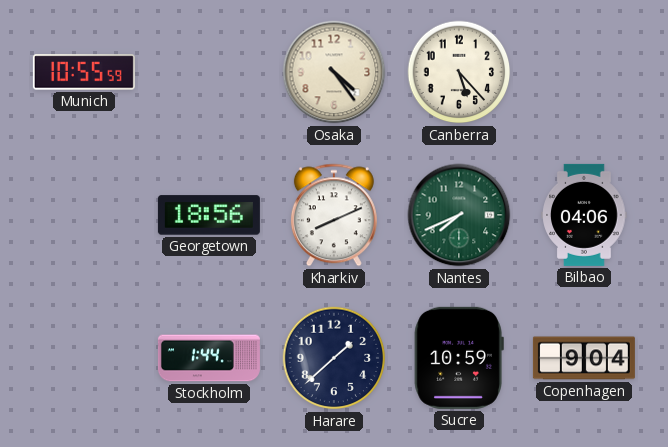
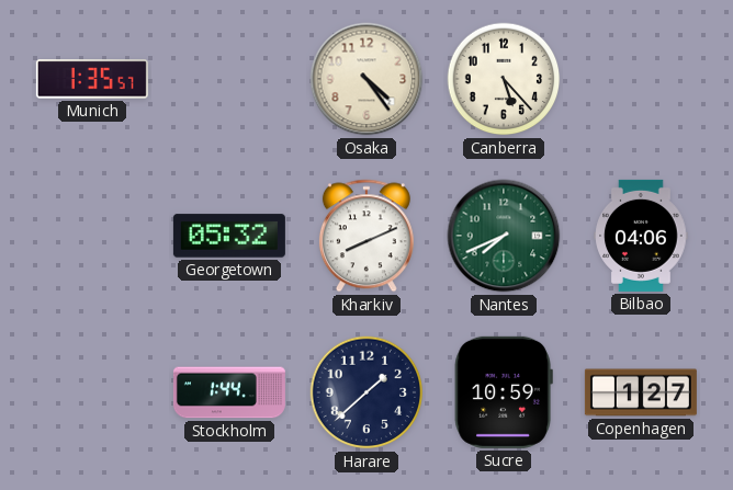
Munich: 10:55 -> 1:35
Georgetown: 18:56 -> 05:32
Copenhagen: 9:04 -> 1:27
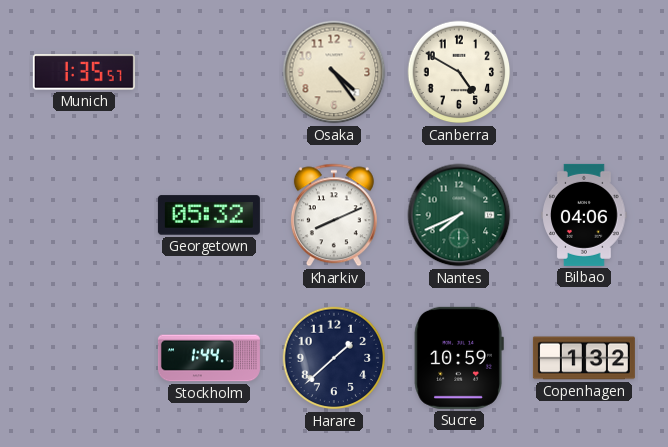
Canberra: 5:23 -> 4:50
Copenhagen: 1:27 -> 1:32
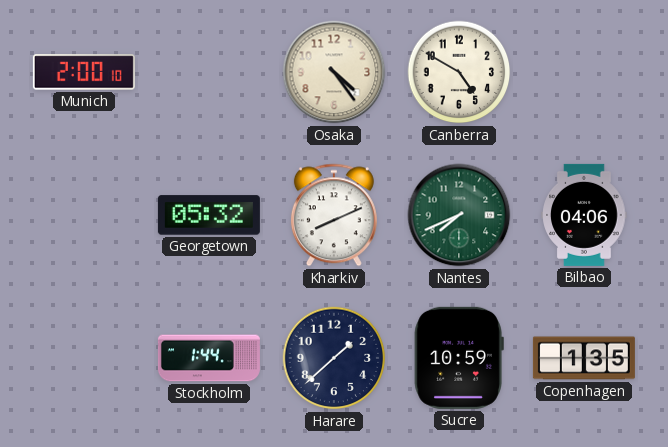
Munich: 1:35 -> 2:00
Copenhagen: 1:32 -> 1:35
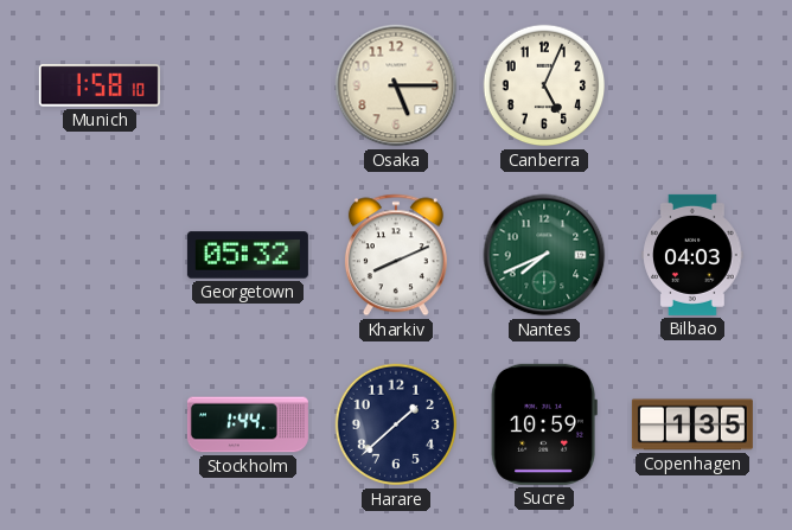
Munich: 2:00 -> 1:58
Osaka: 4:24 -> 5:15
Canberra: 4:50 -> 5:04
Bilbao: 04:06 -> 04:03
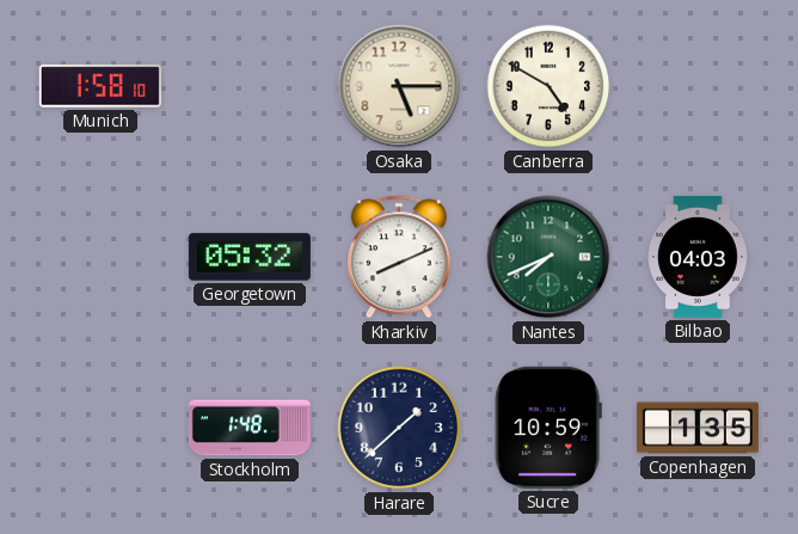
Canberra: 5:04 -> 4:50
Stockholm: 1:44 -> 1:48
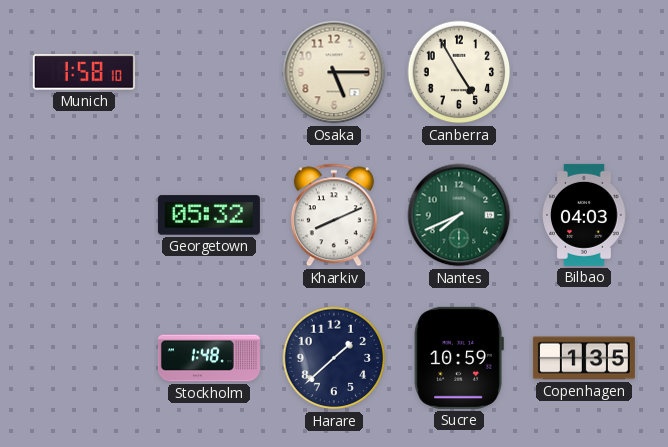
Canberra: 4:50 -> 4:55
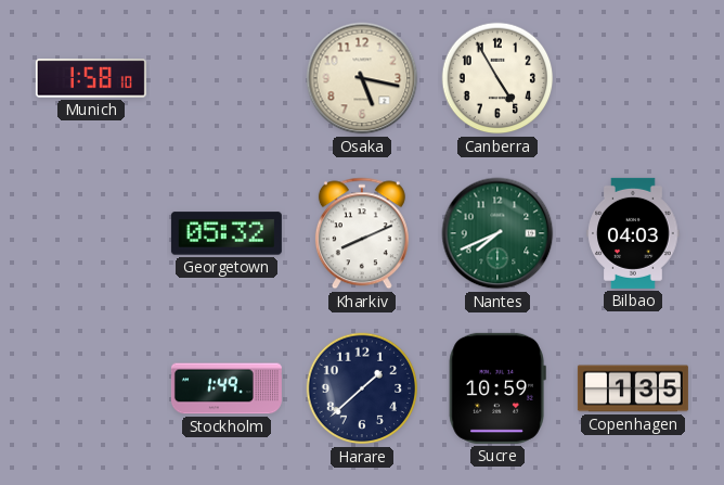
Osaka: 5:15 -> 5:17
Stockholm: 1:48 -> 1:49
